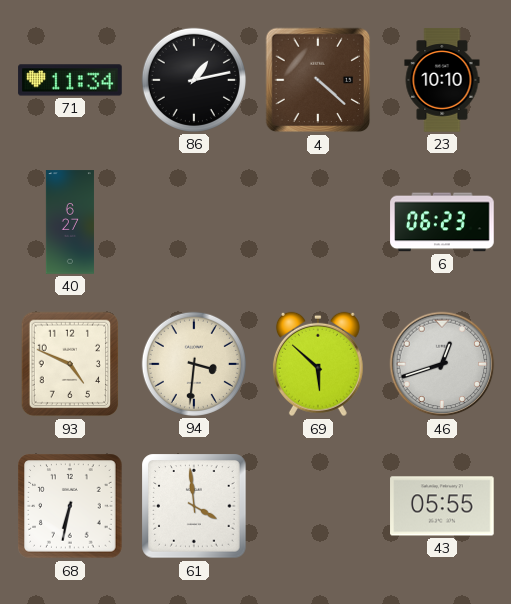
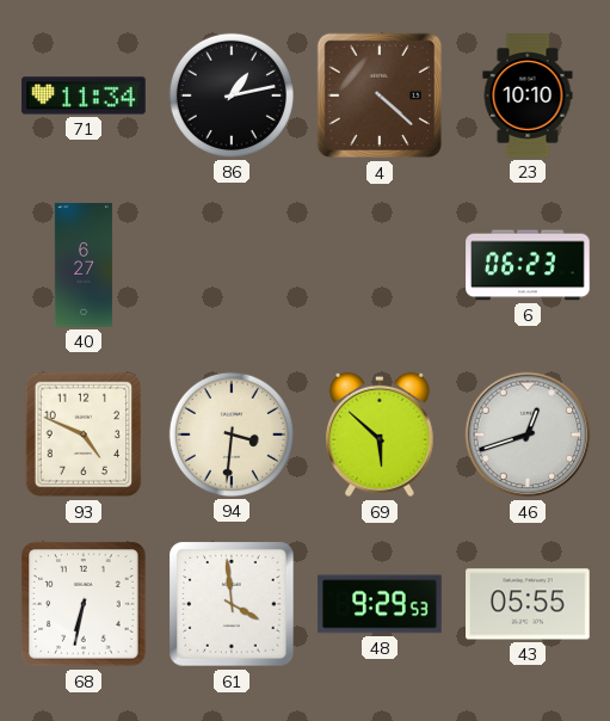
48: none -> 9:29
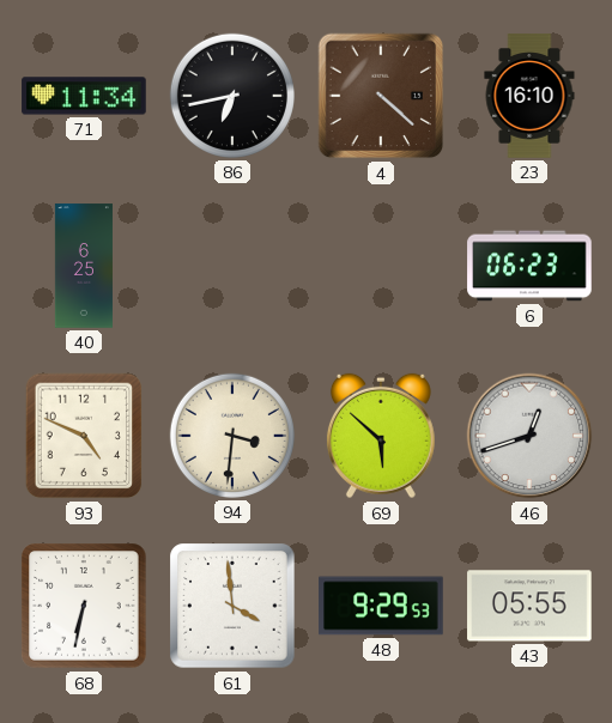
86: 1:13 -> 6:43
23: 10:10 -> 16:10
40: 6:27 -> 6:25
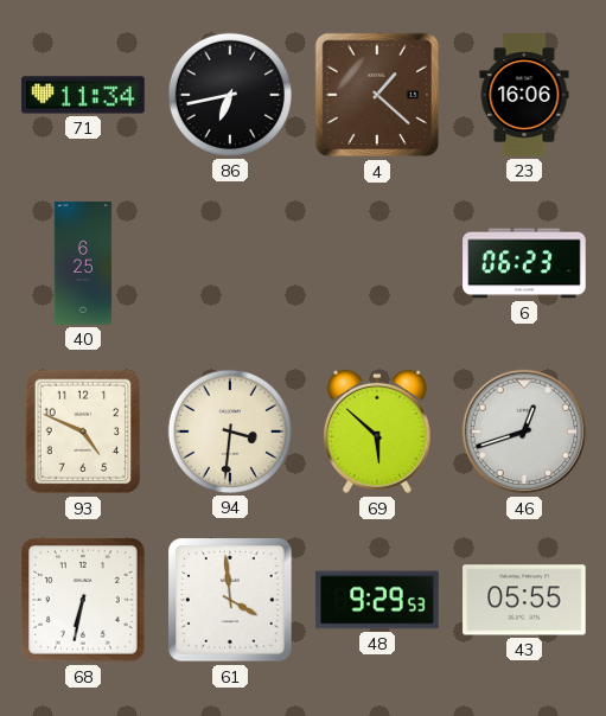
4: 4:22 -> 1:22
23: 16:10 -> 16:06
